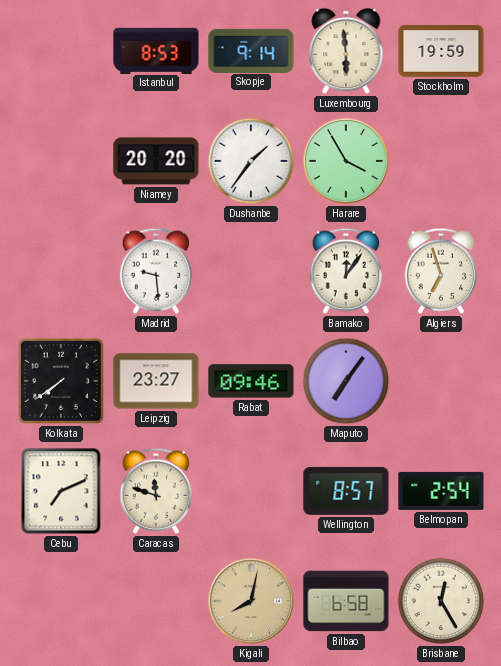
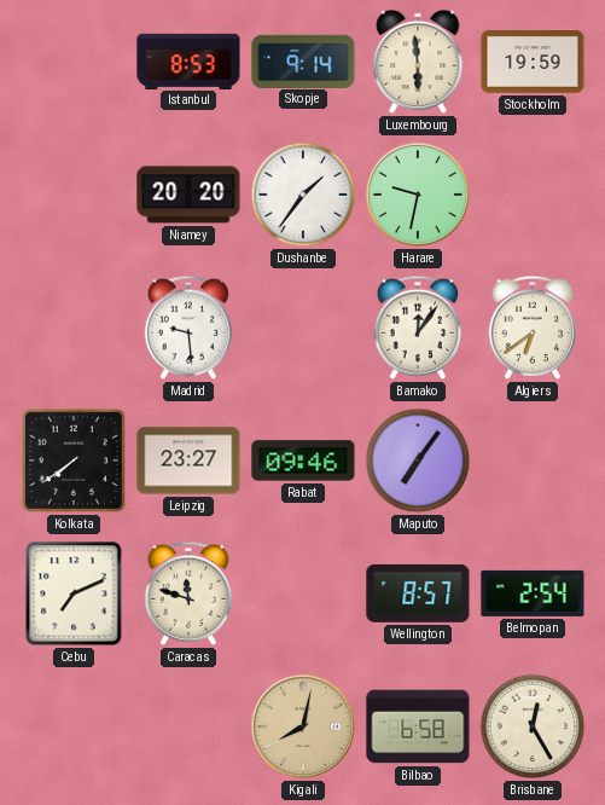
Harare: 3:55 -> 9:32
Algiers: 6:57 -> 6:39
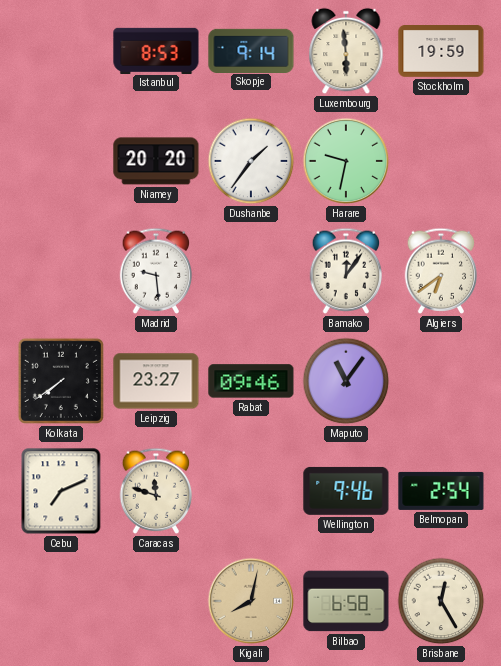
Maputo: 7:06 -> 11:06
Wellington: 8:57 -> 9:46
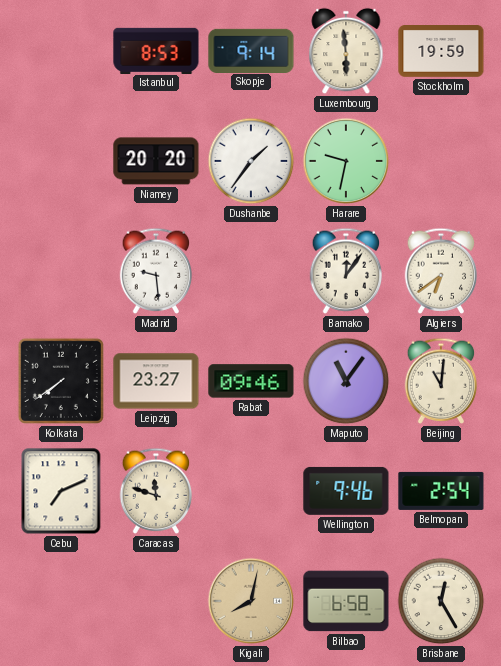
Beijing: none -> 11:01
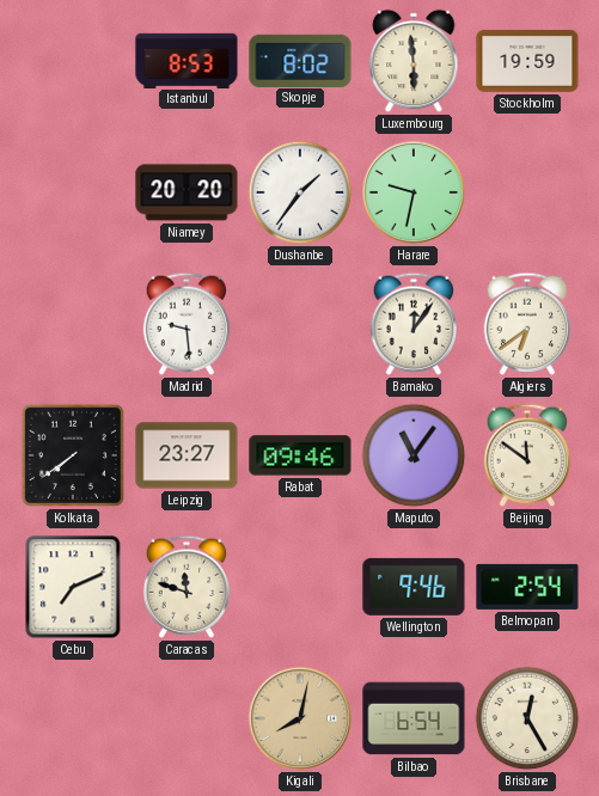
Skopje: 9:14 -> 8:02
Beijing: 11:01 -> 11:51
Bilbao: 6:58 -> 6:54
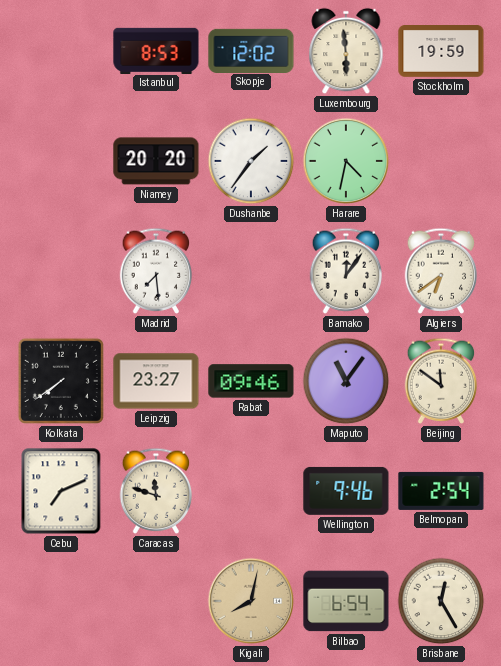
Skopje: 8:02 -> 12:02
Harare: 9:32 -> 4:32
Madrid: 9:29 -> 7:29
